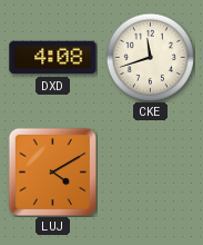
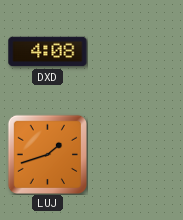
CKE: 11:42 -> none
LUJ: 4:10 -> 1:42
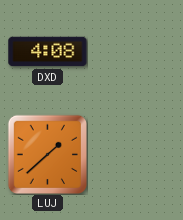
LUJ: 1:42 -> 1:38
